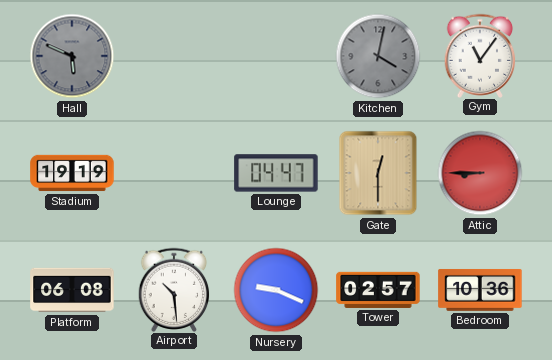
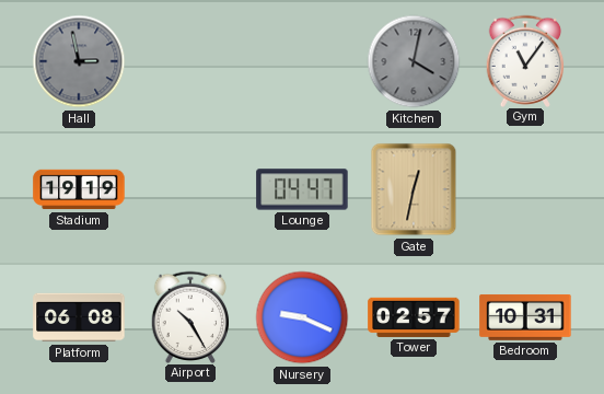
Hall: 5:49 -> 2:58
Gate: 12:30 -> 12:32
Attic: 8:45 -> none
Airport: 10:29 -> 10:25
Bedroom: 10:36 -> 10:31
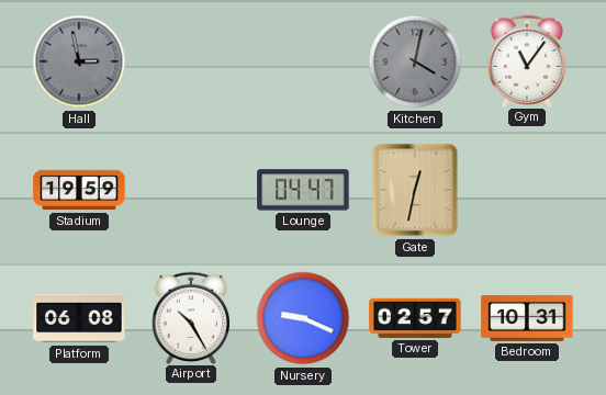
Stadium: 19:19 -> 19:59
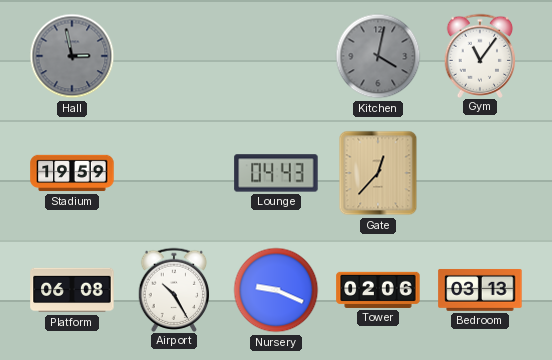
Lounge: 04:47 -> 04:43
Gate: 12:32 -> 12:37
Tower: 02:57 -> 02:06
Bedroom: 10:31 -> 03:13
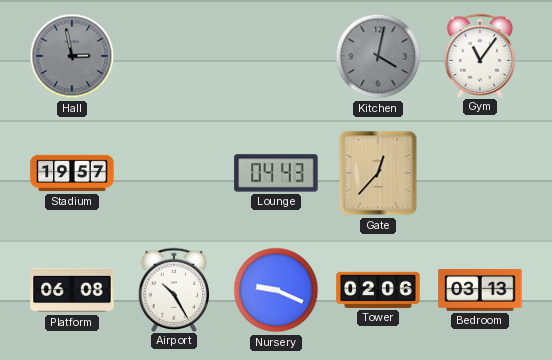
Stadium: 19:59 -> 19:57
